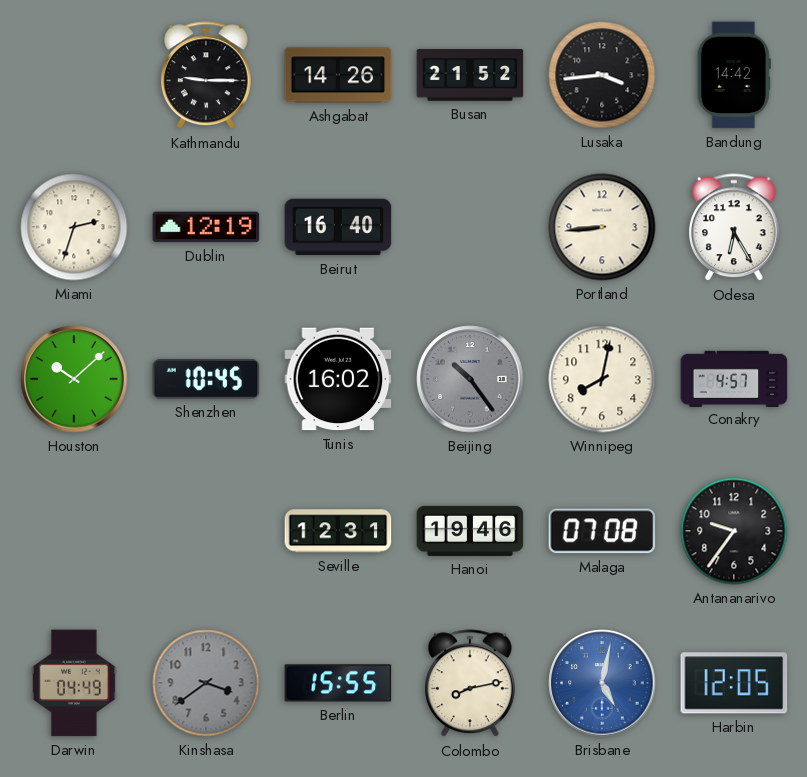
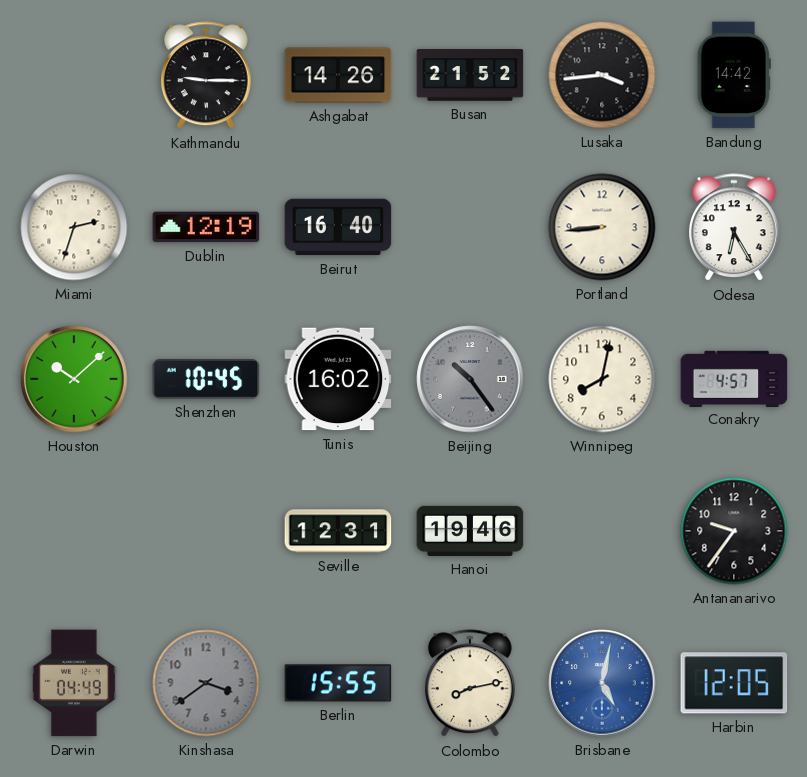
Malaga: 07:08 -> none
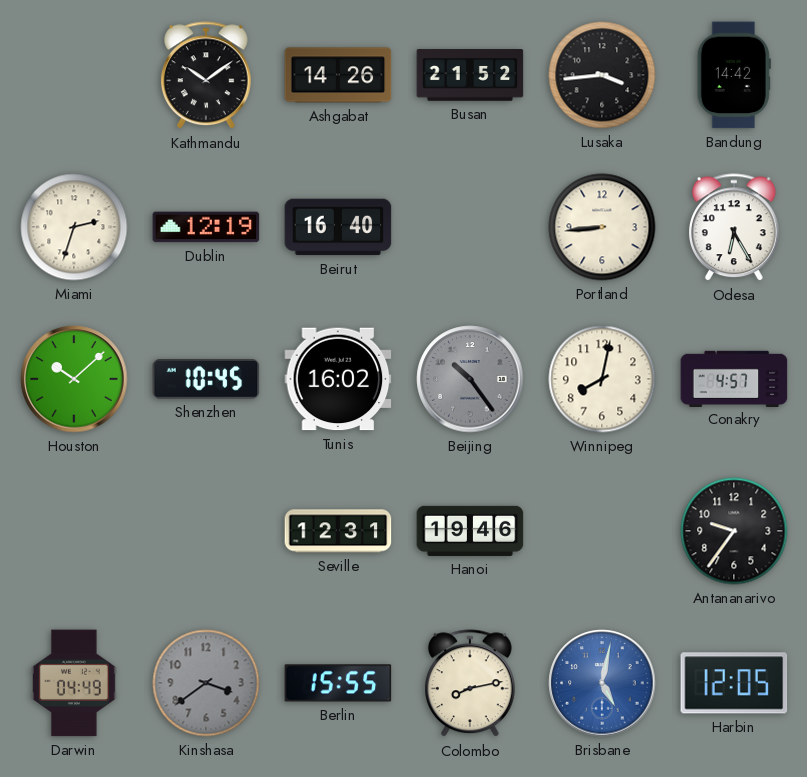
Kathmandu: 9:15 -> 10:09
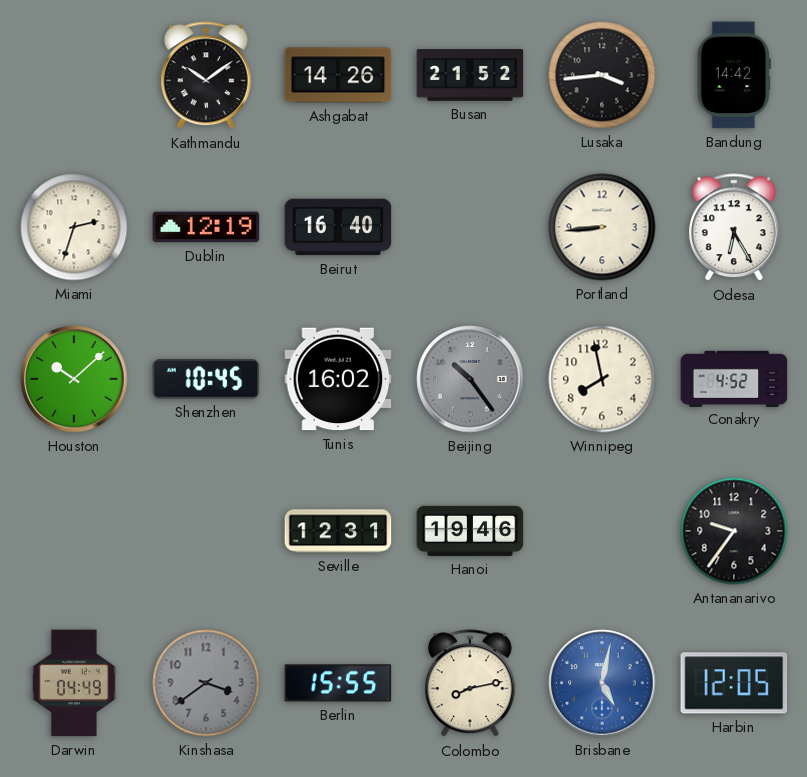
Winnipeg: 8:02 -> 7:58
Conakry: 4:57 -> 4:52
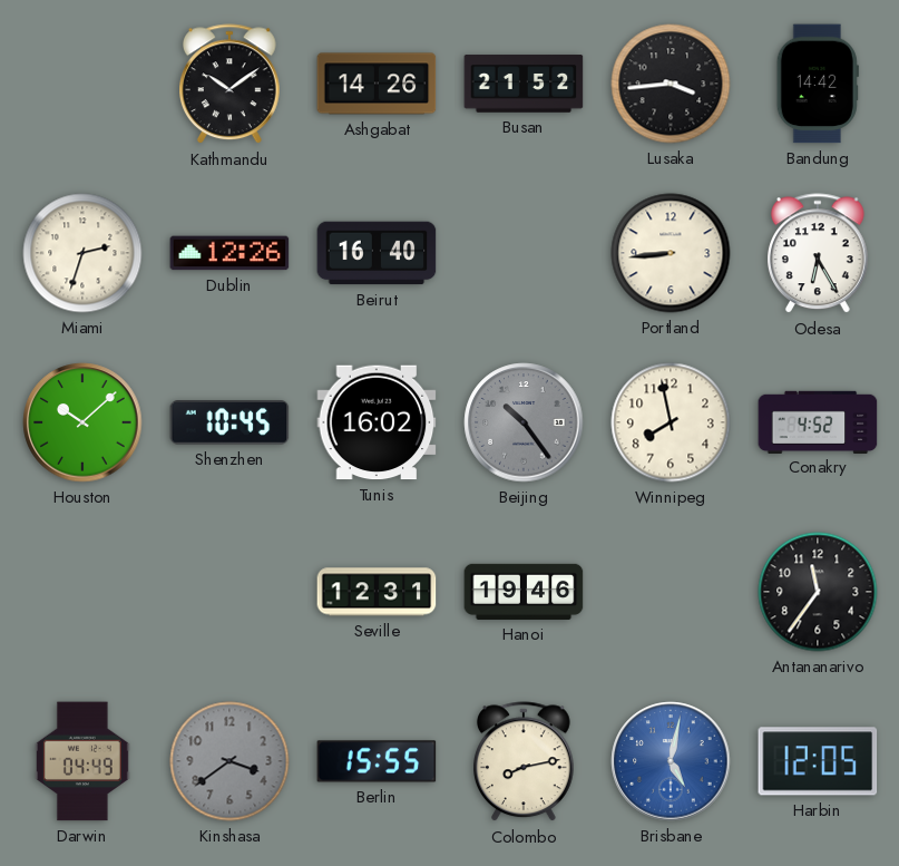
Dublin: 12:19 -> 12:26
Antananarivo: 9:36 -> 11:36
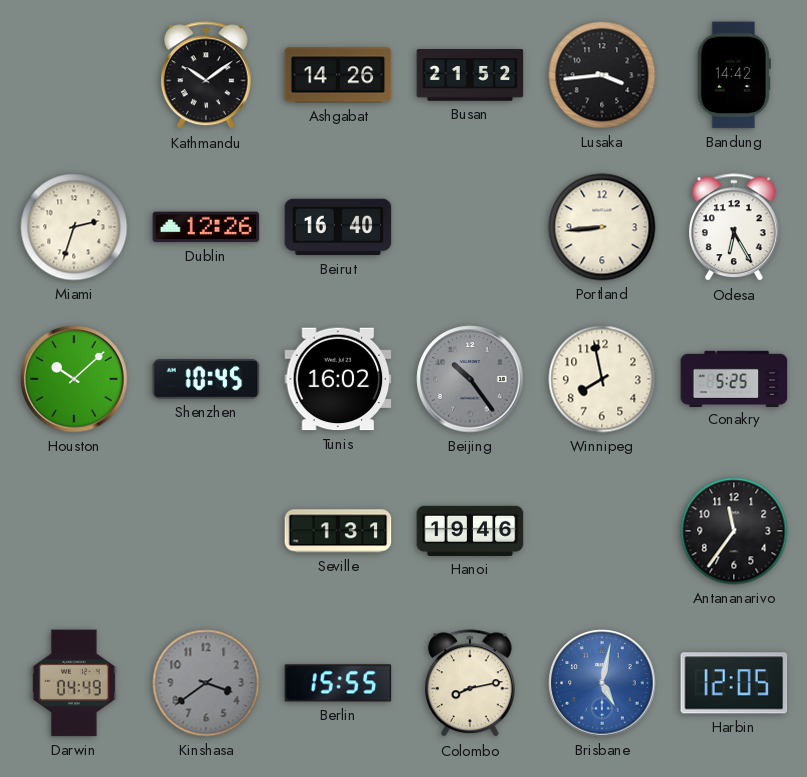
Conakry: 4:52 -> 5:25
Seville: 12:31 -> 1:31
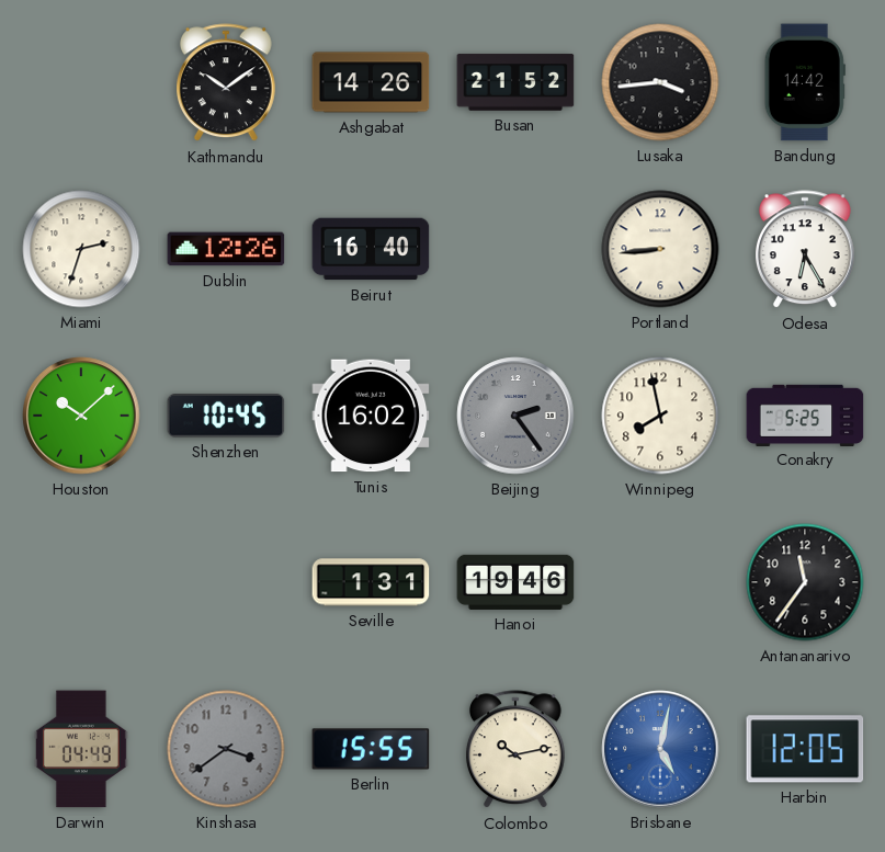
Beijing: 10:24 -> 2:24
Colombo: 8:13 -> 10:13
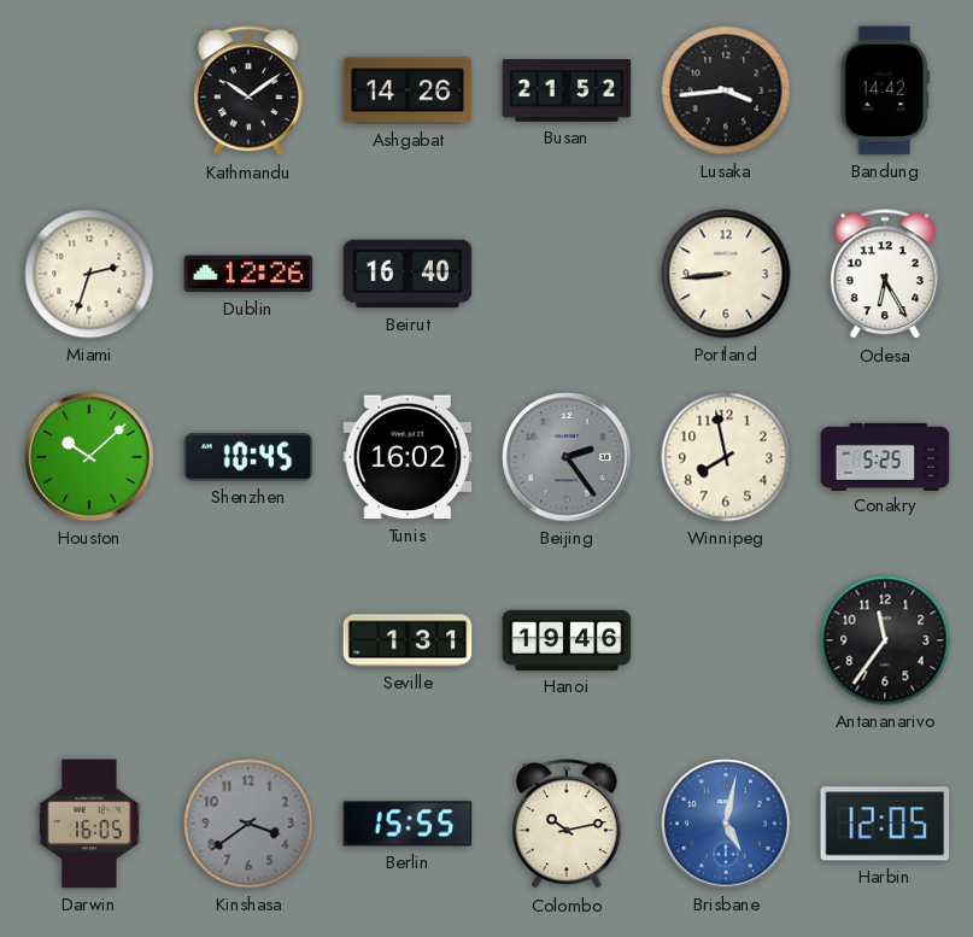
Darwin: 04:49 -> 16:05
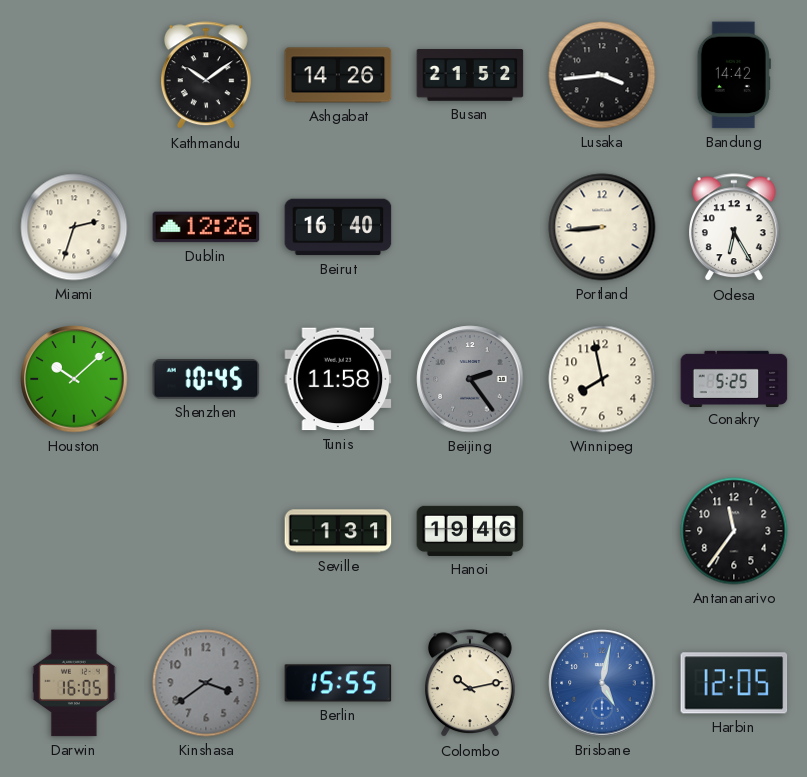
Tunis: 16:02 -> 11:58
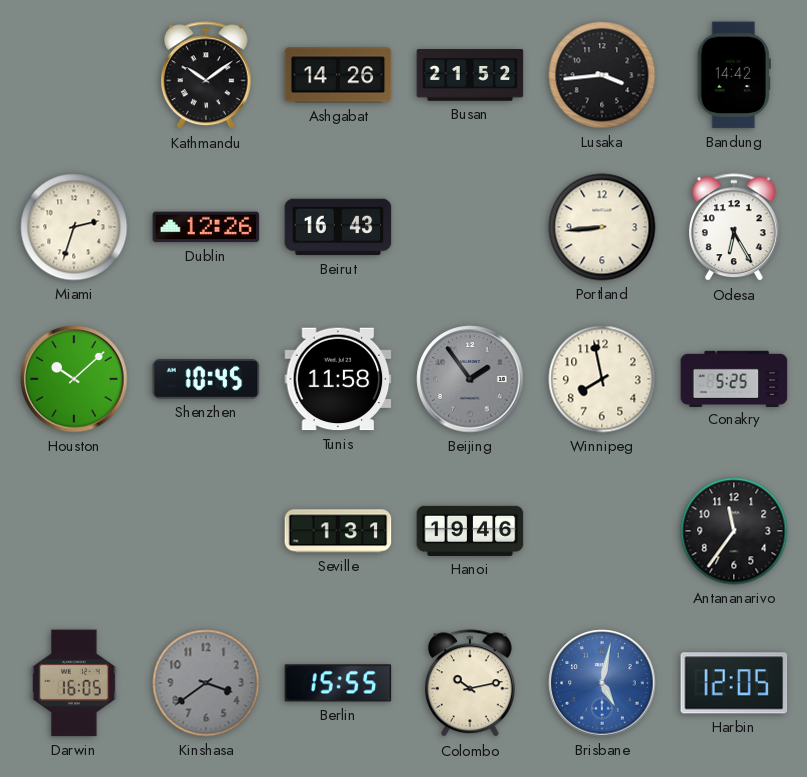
Beirut: 16:40 -> 16:43
Beijing: 2:24 -> 1:54
